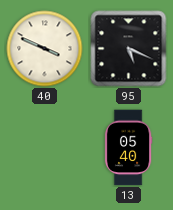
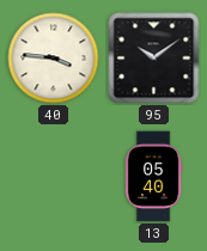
40: 3:49 -> 3:46
95: 5:19 -> 10:09
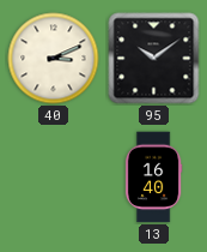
40: 3:46 -> 3:11
13: 05:40 -> 16:40
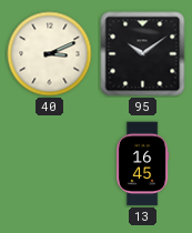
13: 16:40 -> 16:45
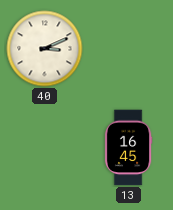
95: 10:09 -> none
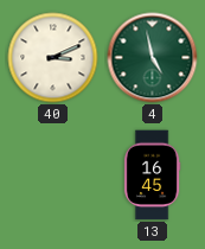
4: none -> 4:58
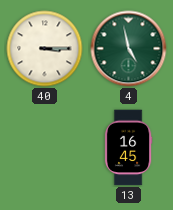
40: 3:11 -> 3:15
